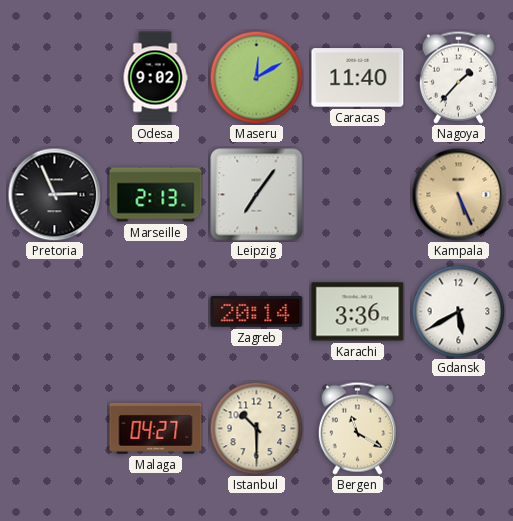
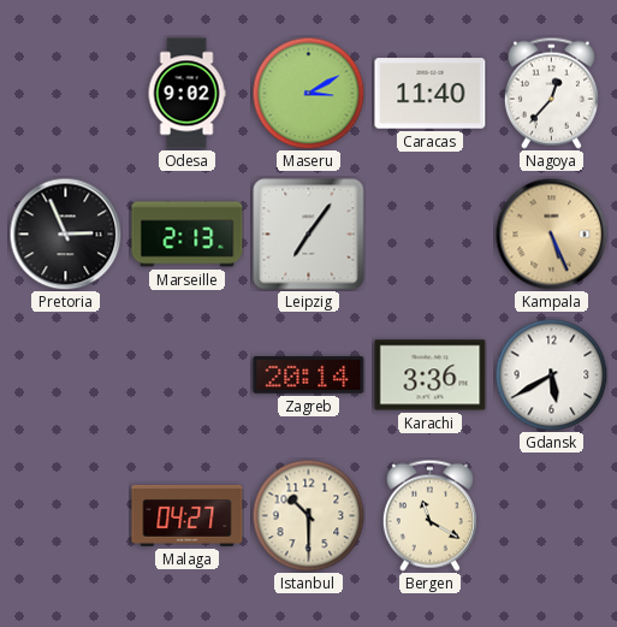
Maseru: 12:10 -> 3:10
Nagoya: 1:37 -> 12:37
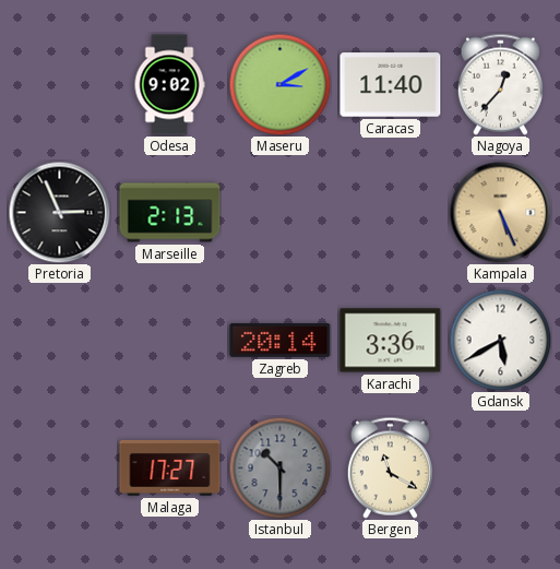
Leipzig: 7:06 -> none
Malaga: 04:27 -> 17:27
Istanbul dial: cream -> grey
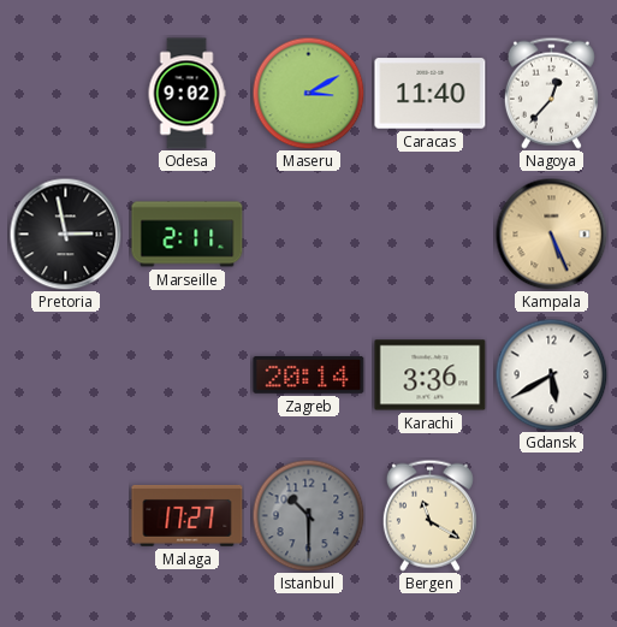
Pretoria: 2:56 -> 2:58
Marseille: 2:13 -> 2:11
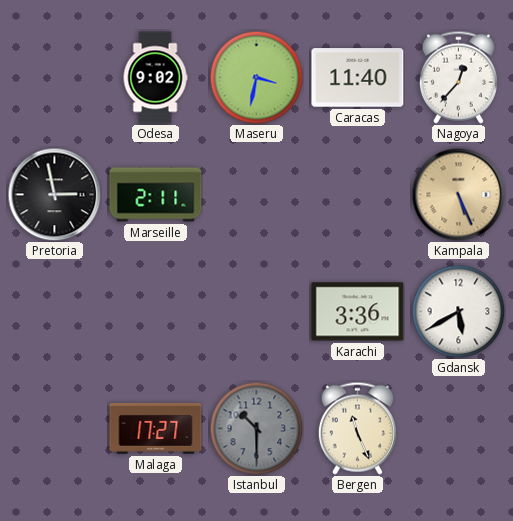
Maseru: 3:10 -> 3:32
Zagreb: 20:14 -> none
Bergen: 11:20 -> 11:26
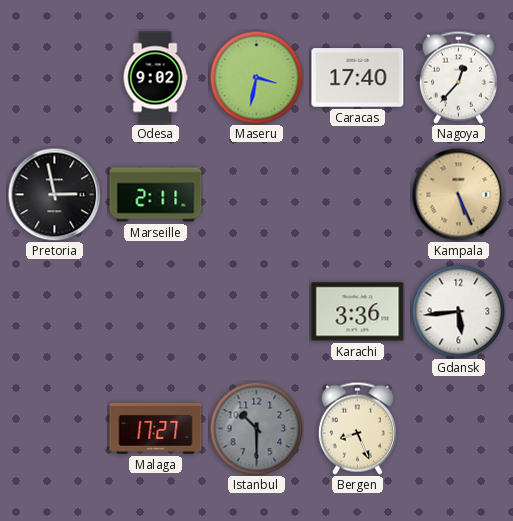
Caracas: 11:40 -> 17:40
Gdansk: 5:40 -> 5:44
Bergen: 11:26 -> 8:26
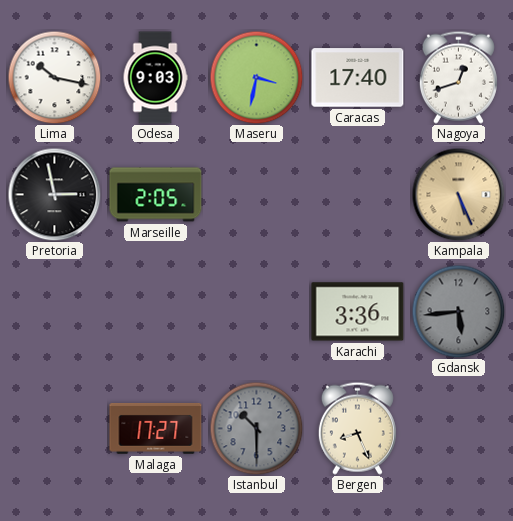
Lima: none -> 10:17
Odesa: 9:02 -> 9:03
Nagoya: 12:37 -> 12:42
Marseille: 2:11 -> 2:05
Gdansk dial: white -> grey
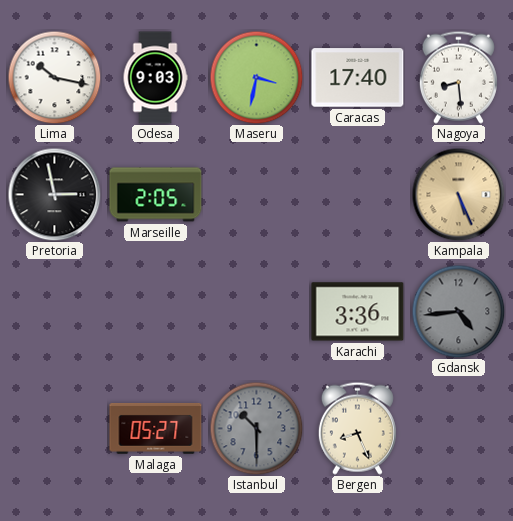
Nagoya: 12:42 -> 8:29
Gdansk: 5:44 -> 4:44
Malaga: 17:27 -> 05:27
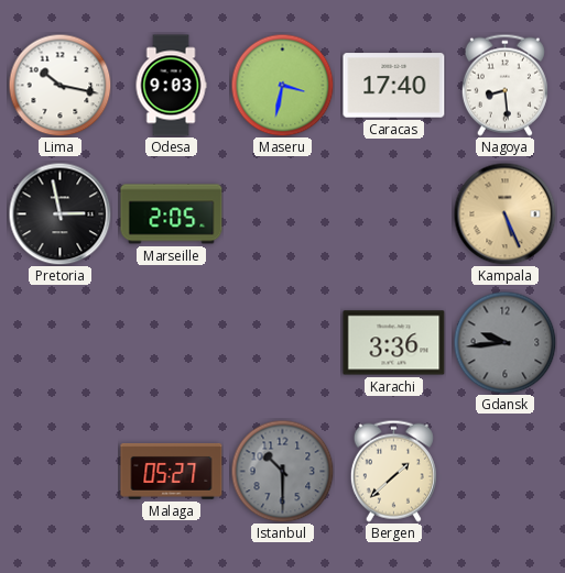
Gdansk: 4:44 -> 9:44
Bergen: 8:26 -> 1:38
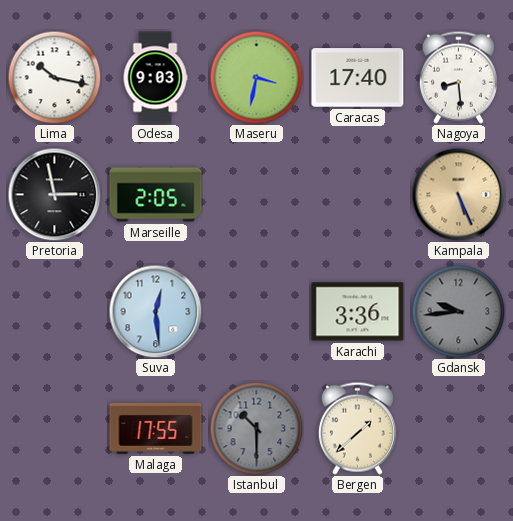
Suva: none -> 12:29
Malaga: 05:27 -> 17:55
